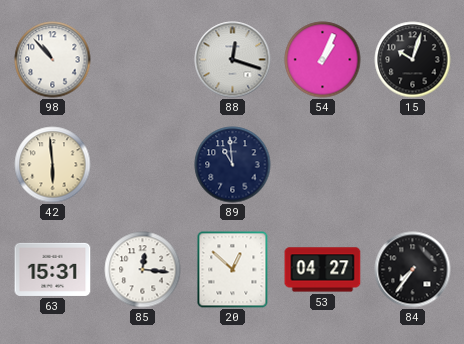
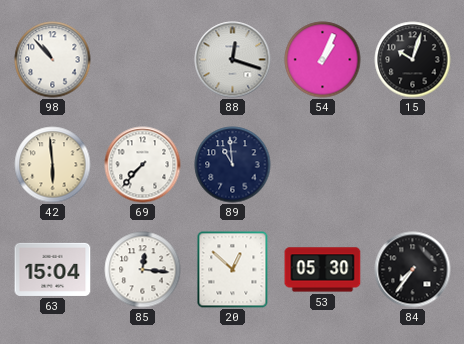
69: none -> 7:37
63: 15:31 -> 15:04
53: 04:27 -> 05:30
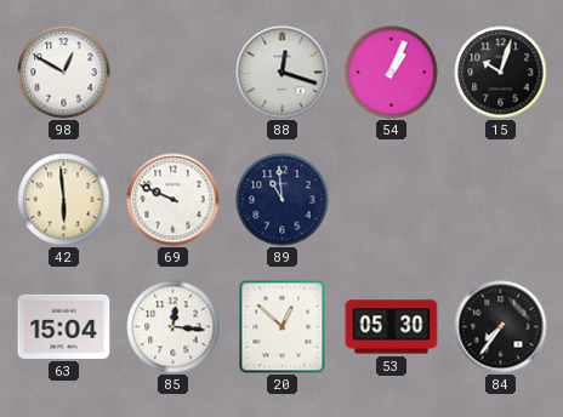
98: 10:53 -> 12:50
69: 7:37 -> 9:49
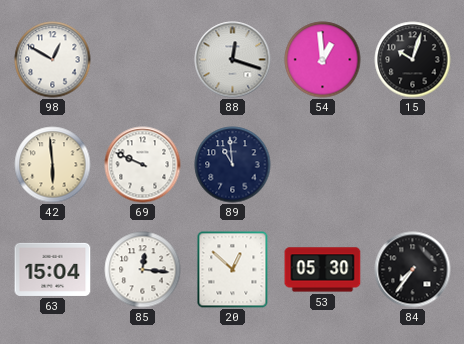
54: 1:04 -> 12:59
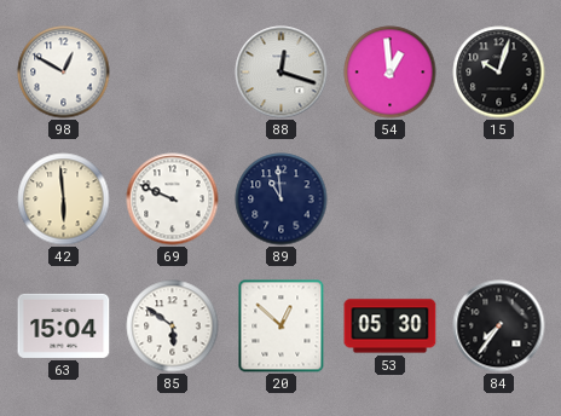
85: 12:16 -> 5:51
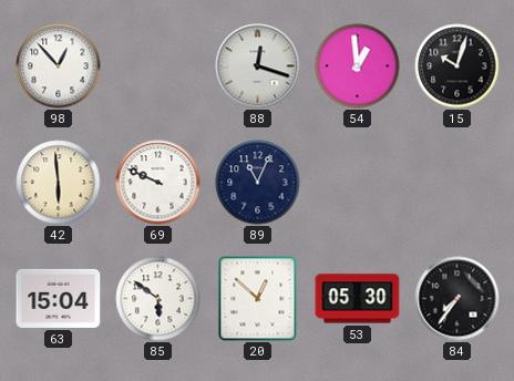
98: 12:50 -> 12:53
89: 10:59 -> 11:04
